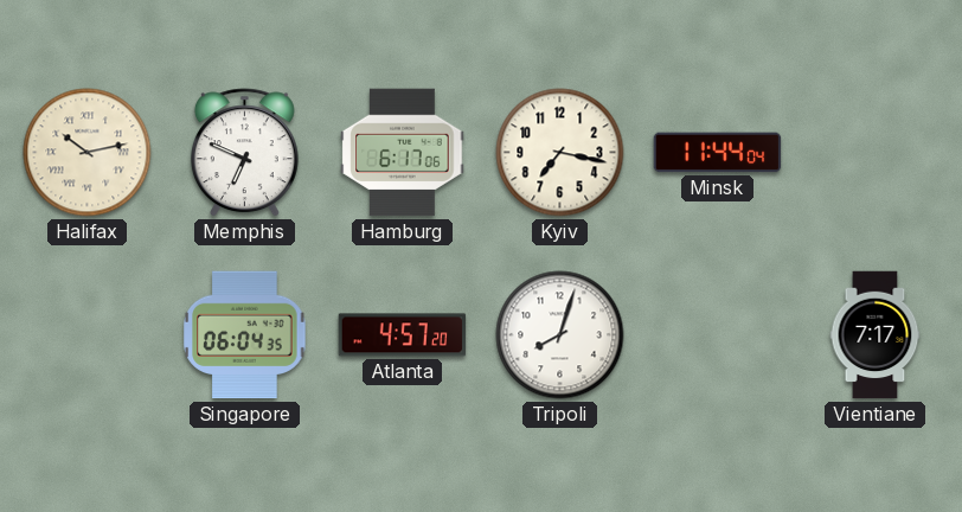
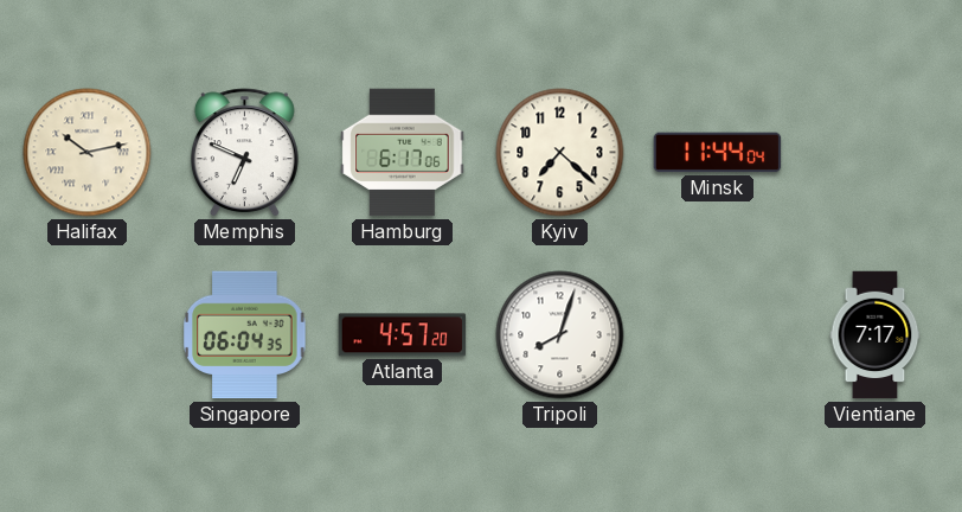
Kyiv: 7:17 -> 7:22
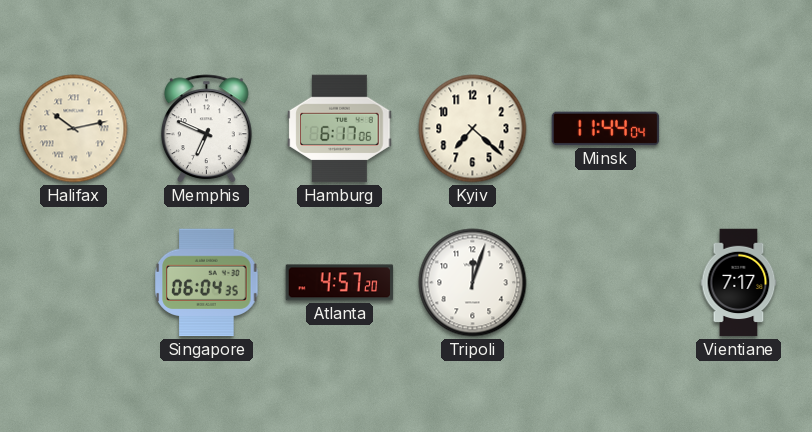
Tripoli: 8:03 -> 12:03
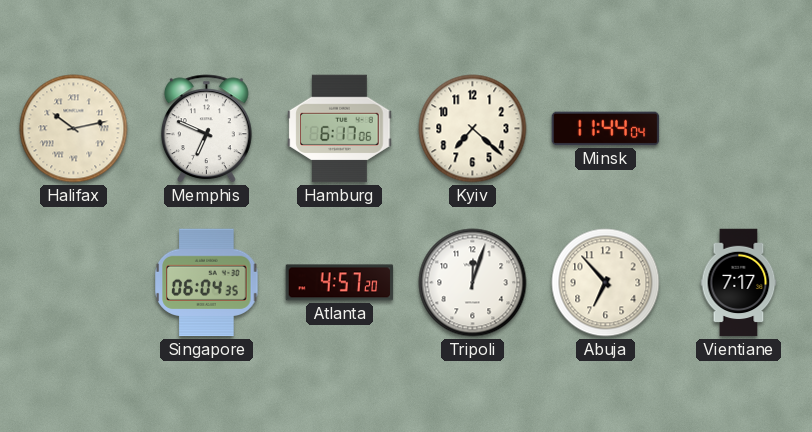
Abuja: none -> 6:53
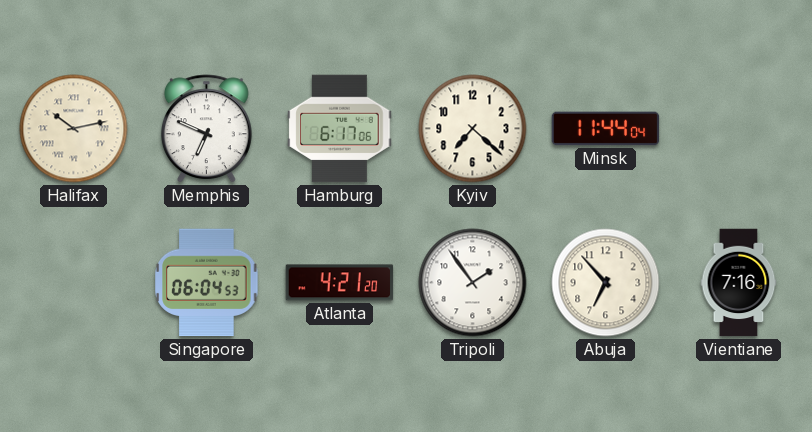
Singapore: 06:04:35 -> 06:04:53
Atlanta: 4:57 -> 4:21
Tripoli: 12:03 -> 1:54
Vientiane: 7:17 -> 7:16
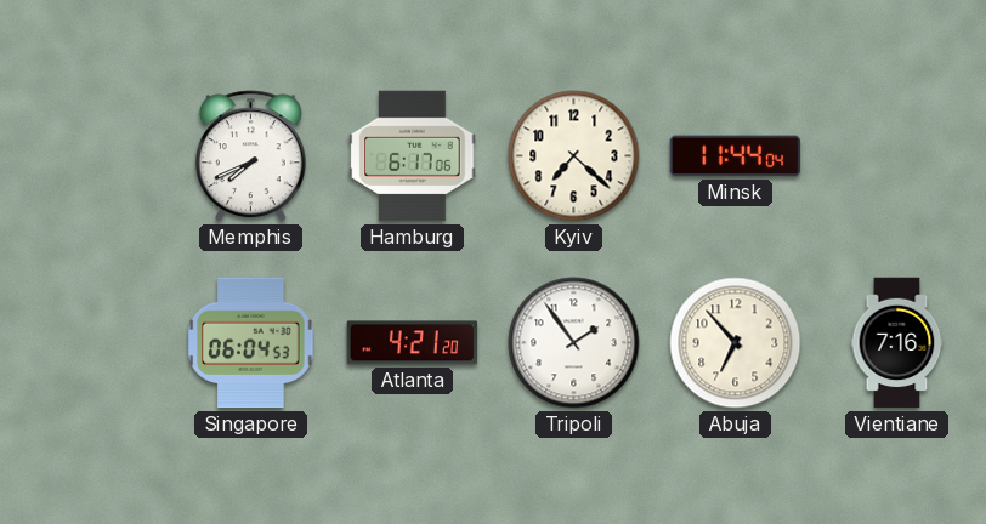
Halifax: 10:13 -> none
Memphis: 6:49 -> 7:41
